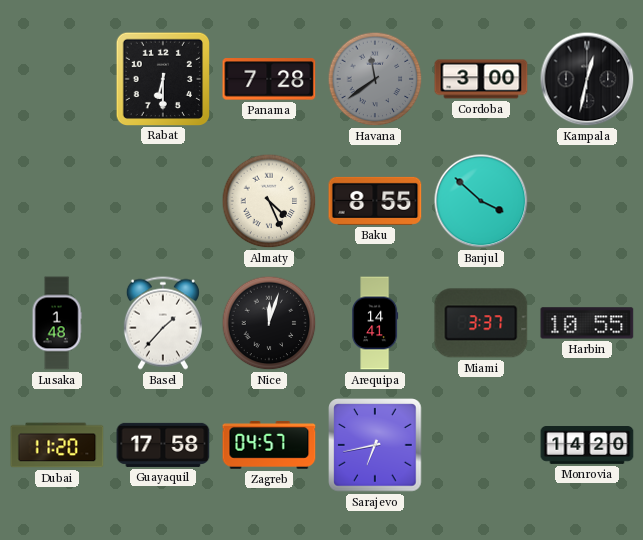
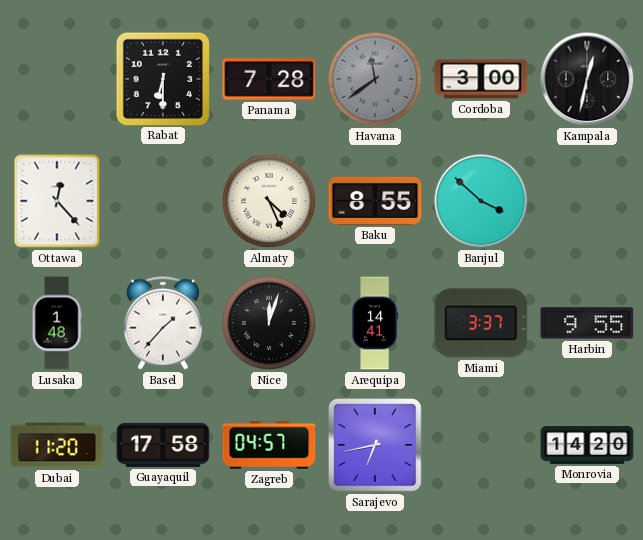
Ottawa: none -> 12:23
Harbin: 10:55 -> 9:55
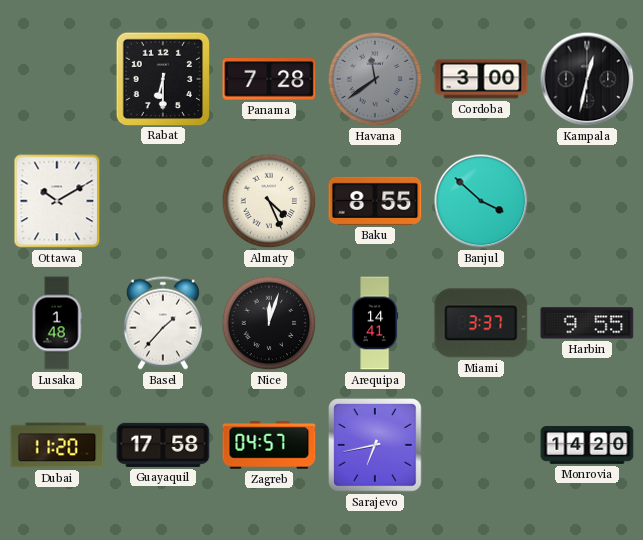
Ottawa: 12:23 -> 10:10
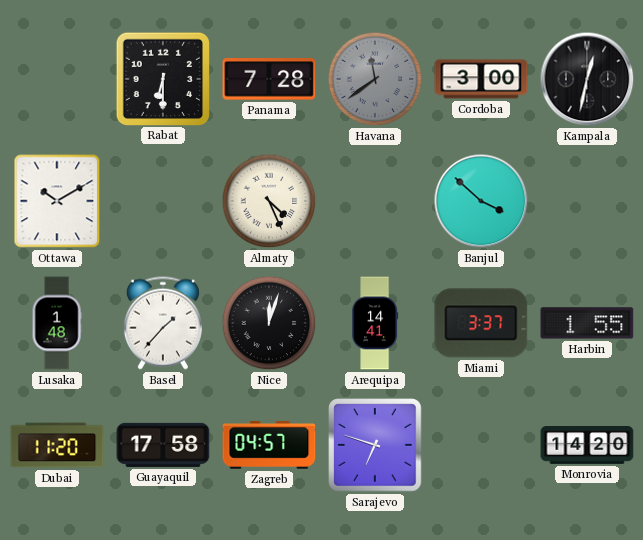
Baku: 8:55 -> none
Harbin: 9:55 -> 1:55
Sarajevo: 6:43 -> 6:48
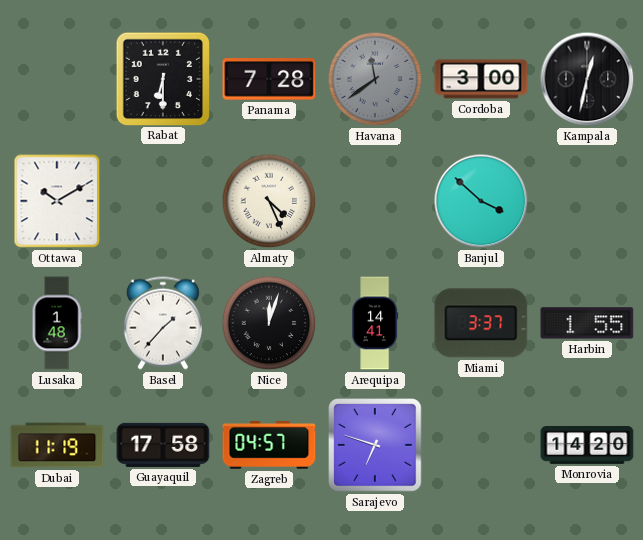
Dubai: 11:20 -> 11:19
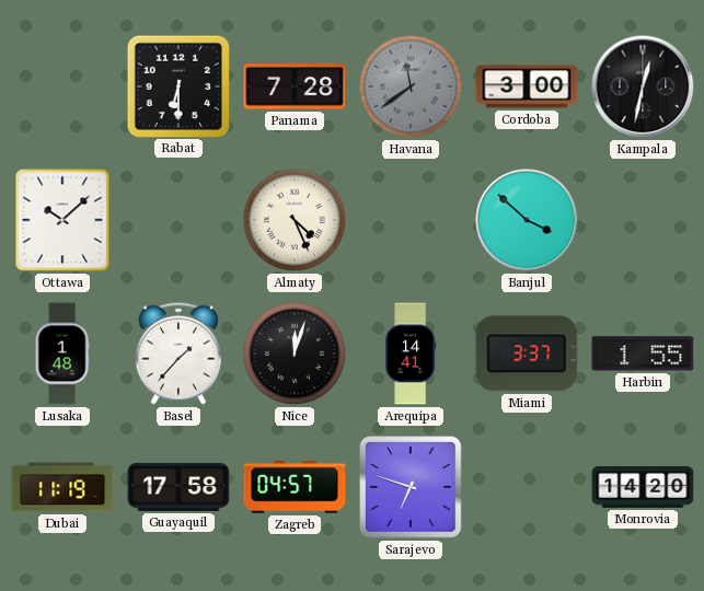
Ottawa: 10:10 -> 10:08
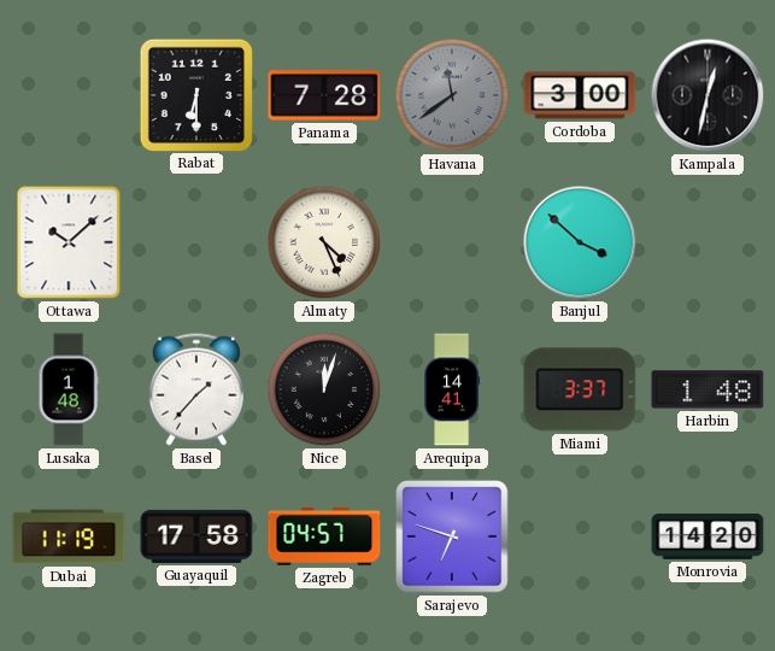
Harbin: 1:55 -> 1:48
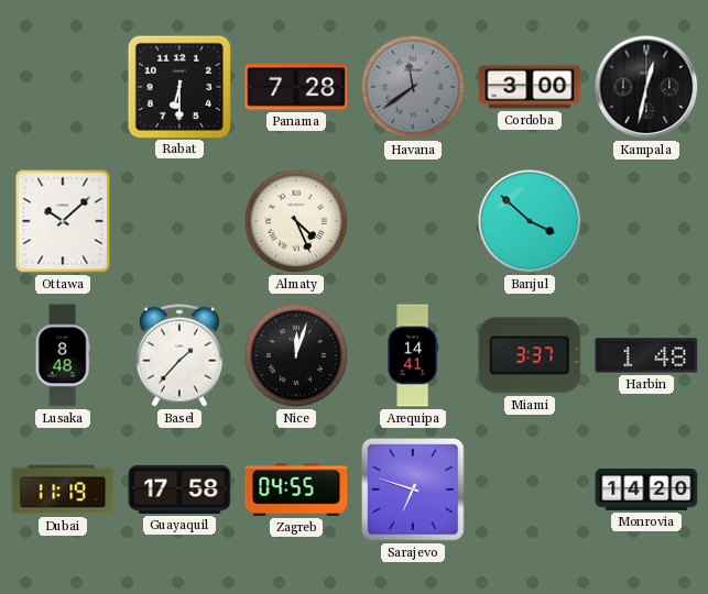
Lusaka: 1:48 -> 8:48
Zagreb: 04:57 -> 04:55
